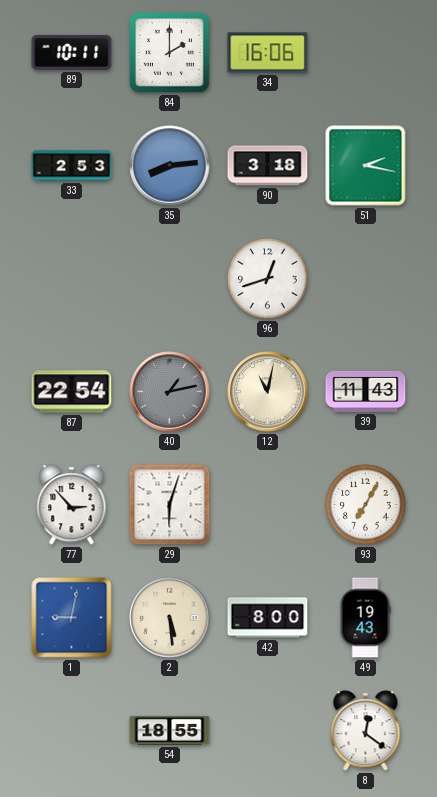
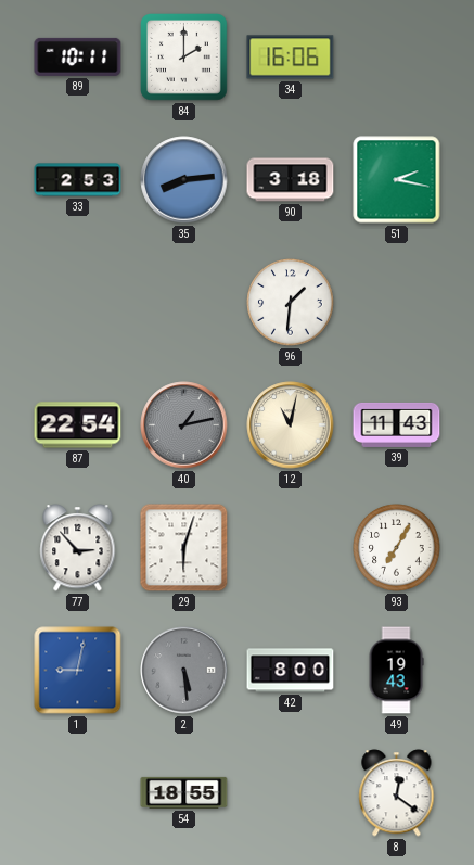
96: 12:42 -> 1:31
2 dial: cream -> grey
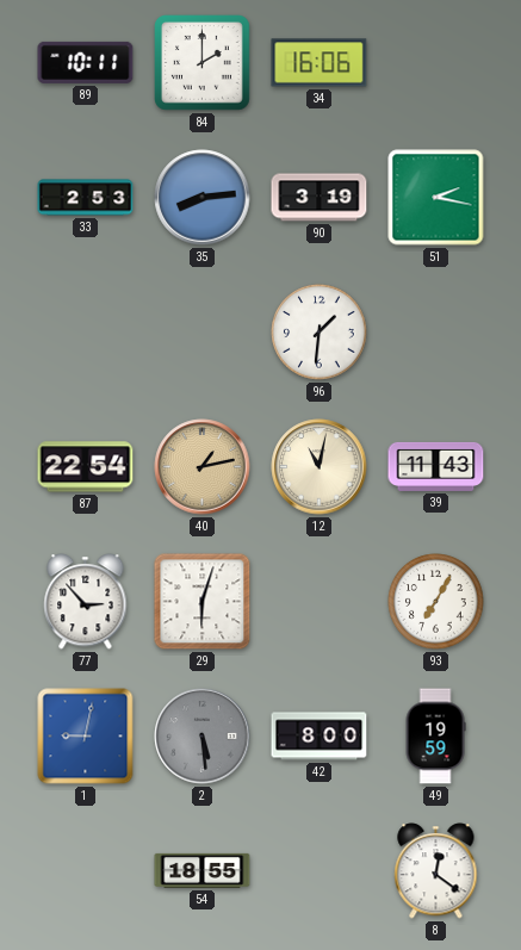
90: 3:18 -> 3:19
40 dial: grey -> champagne
49: 19:43 -> 19:59
